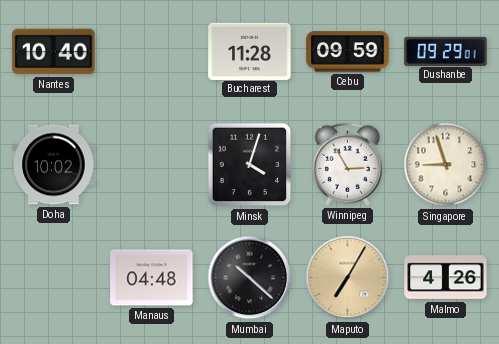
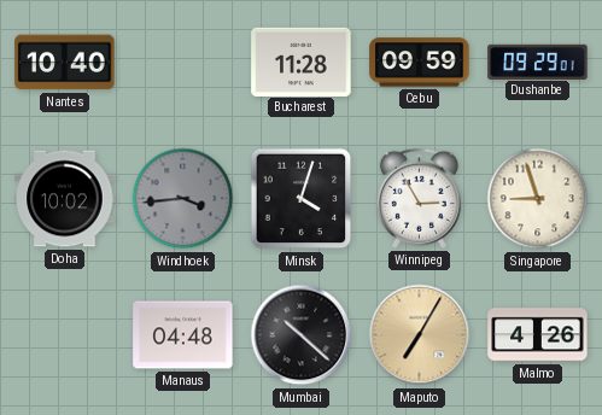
Windhoek: none -> 3:44
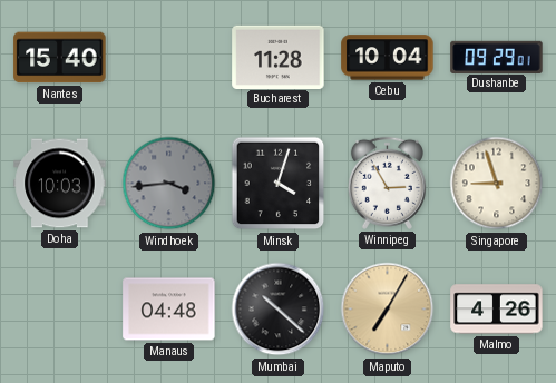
Nantes: 10:40 -> 15:40
Cebu: 09:59 -> 10:04
Doha: 10:02 -> 10:03
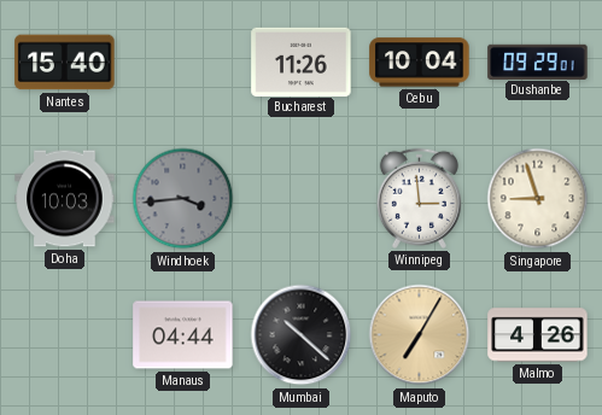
Bucharest: 11:28 -> 11:26
Minsk: 4:03 -> none
Winnipeg: 2:55 -> 2:59
Manaus: 04:48 -> 04:44
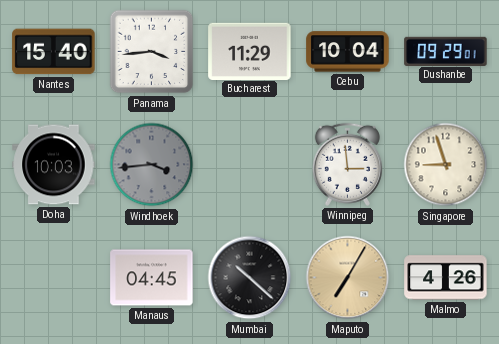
Panama: none -> 3:44
Bucharest: 11:26 -> 11:29
Manaus: 04:44 -> 04:45
